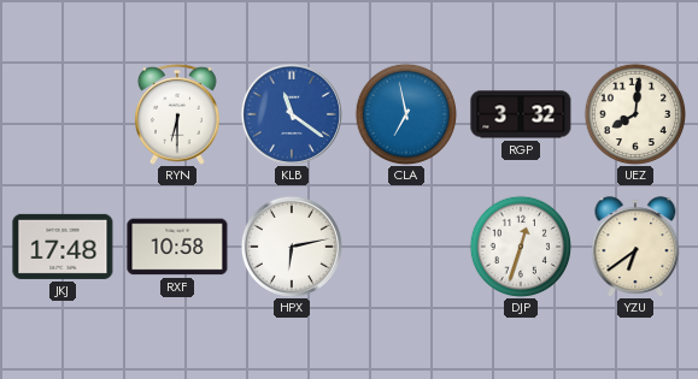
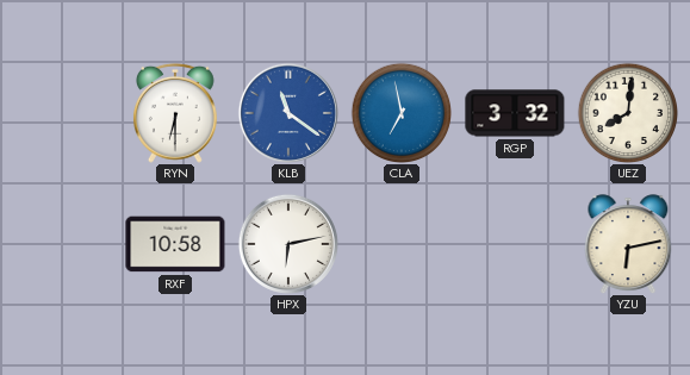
JKJ: 17:48 -> none
DJP: 12:33 -> none
YZU: 6:39 -> 6:13
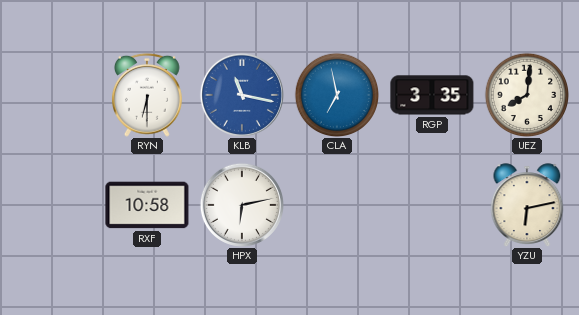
KLB: 11:21 -> 11:17
RGP: 3:32 -> 3:35
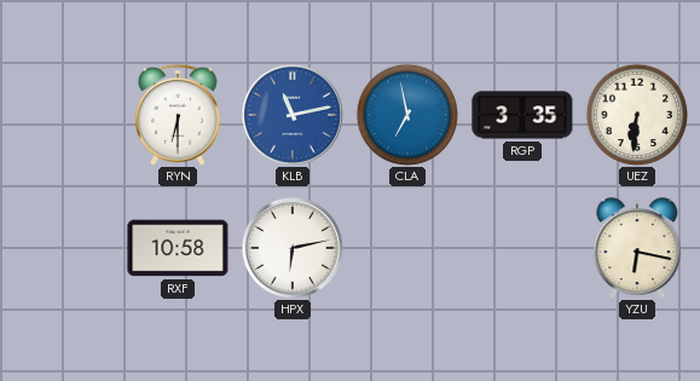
KLB: 11:17 -> 11:13
UEZ: 8:01 -> 6:31
YZU: 6:13 -> 6:17
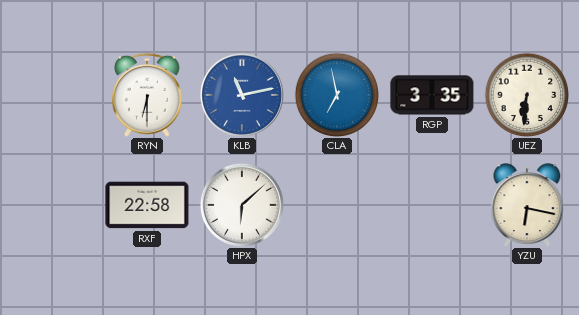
RXF: 10:58 -> 22:58
HPX: 6:13 -> 6:08
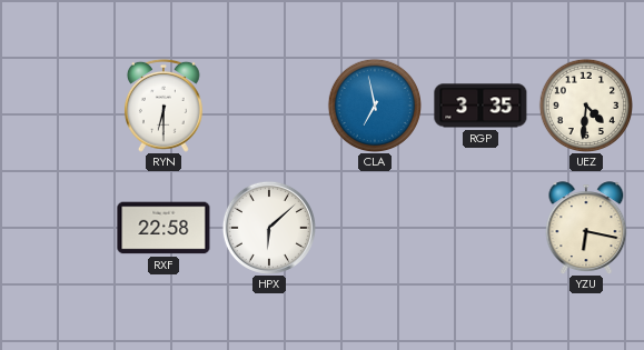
KLB: 11:13 -> none
UEZ: 6:31 -> 4:31
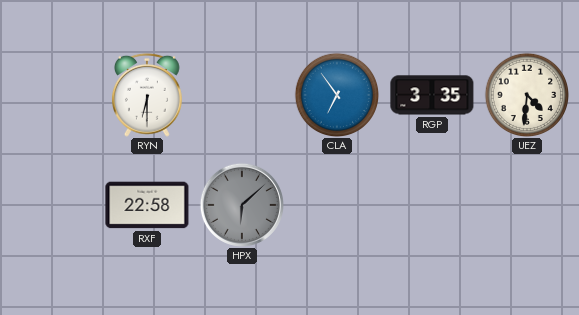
CLA: 6:58 -> 6:54
HPX dial: white -> grey
YZU: 6:17 -> none
